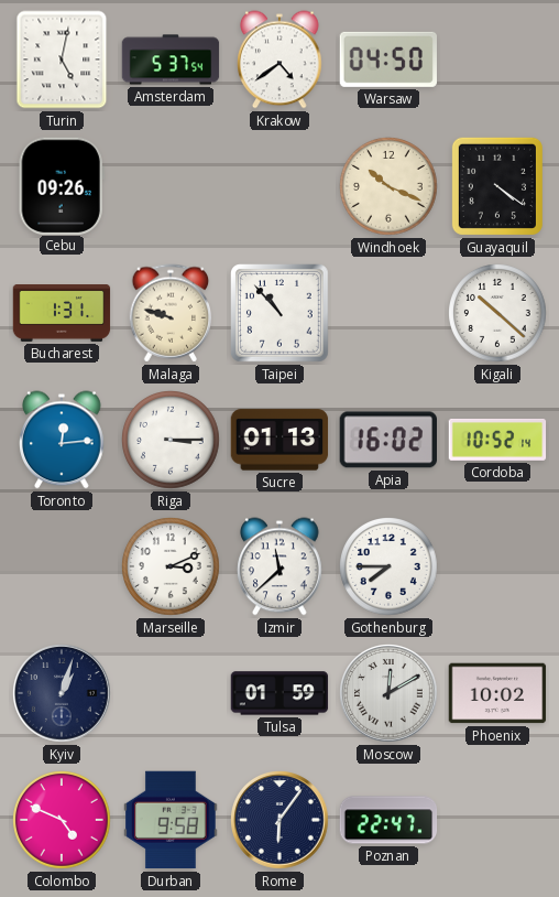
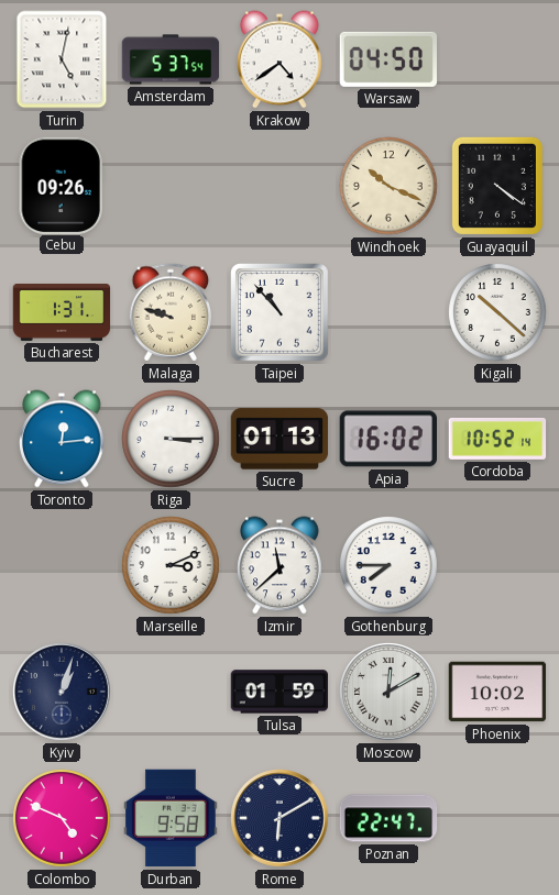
Rome: 6:06 -> 6:10
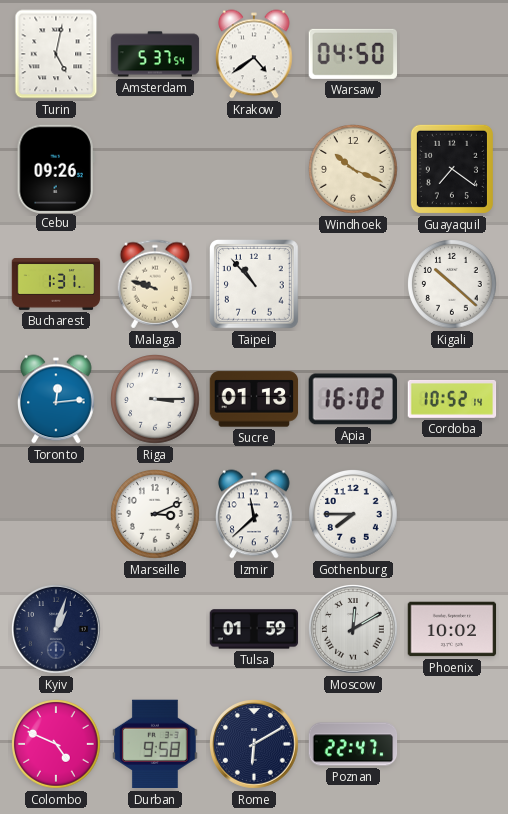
Guayaquil: 4:21 -> 7:21
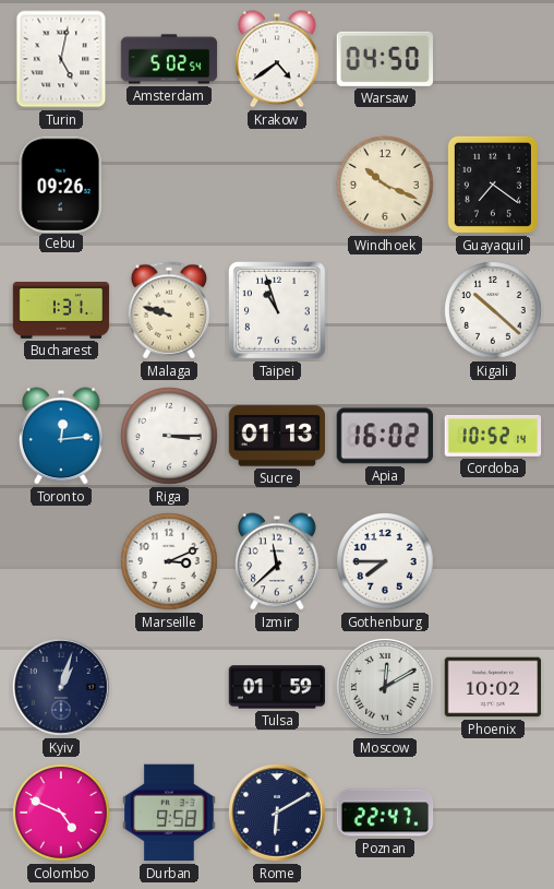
Amsterdam: 5:37 -> 5:02
Taipei: 10:53 -> 10:57
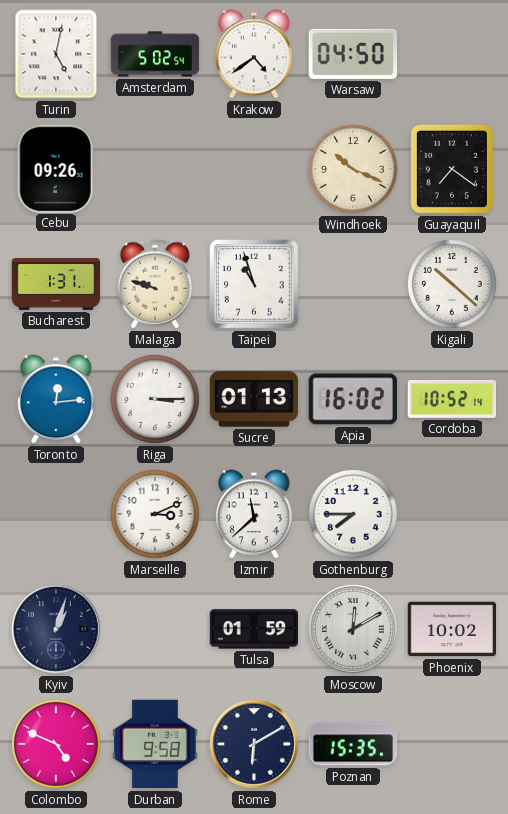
Poznan: 22:47 -> 15:35
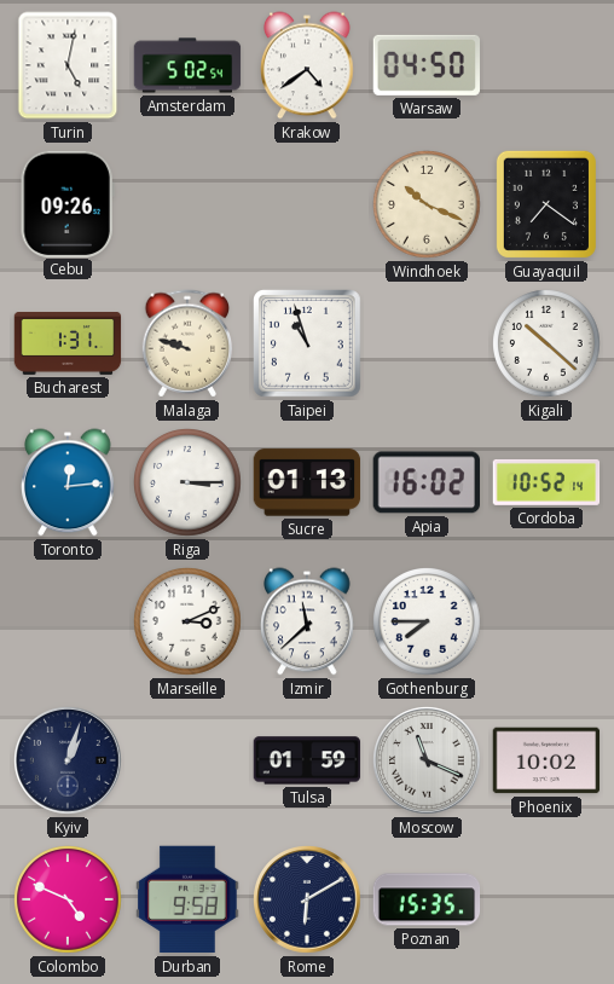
Moscow: 12:10 -> 11:19
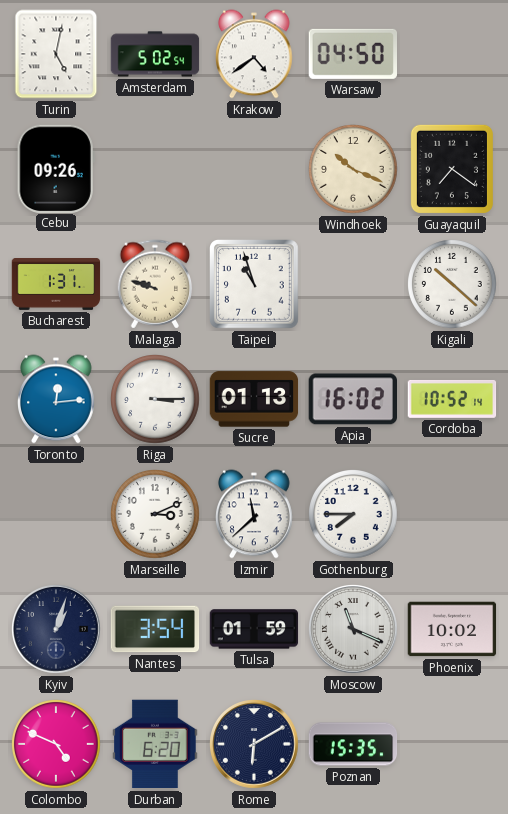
Nantes: none -> 3:54
Durban: 9:58 -> 6:20
